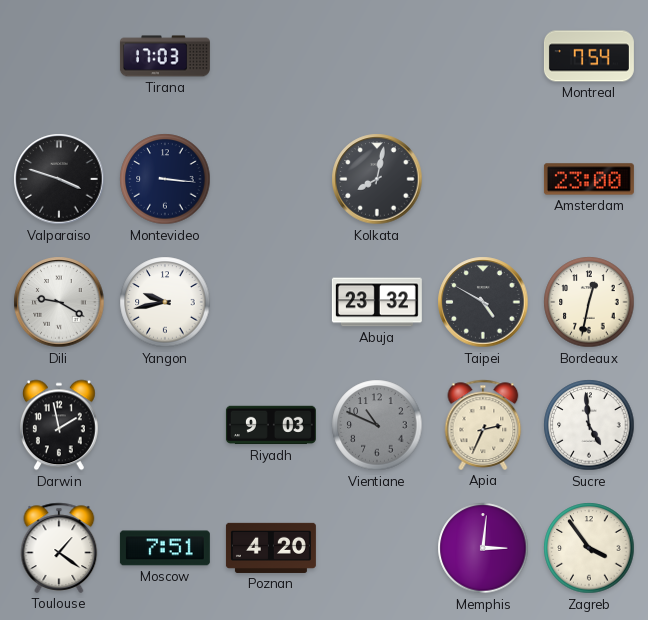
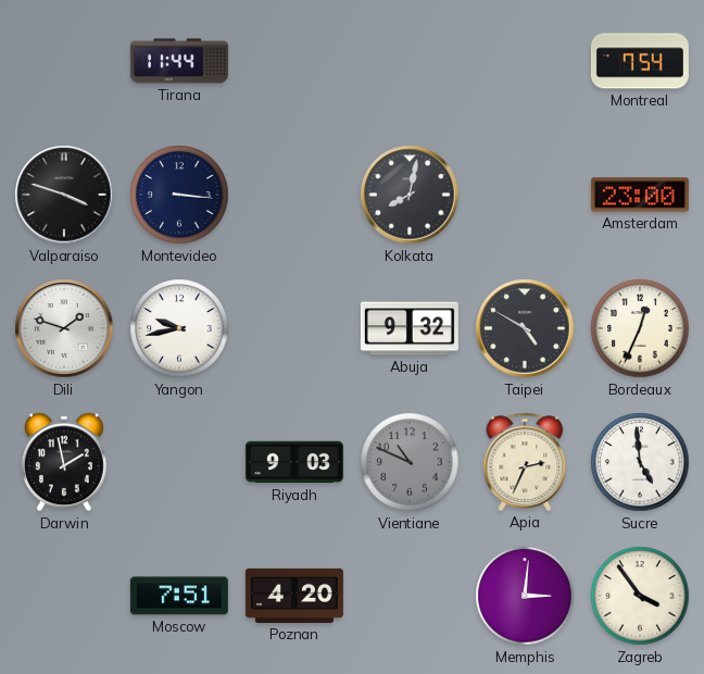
Tirana: 17:03 -> 11:44
Dili: 9:20 -> 1:48
Abuja: 23:32 -> 9:32
Bordeaux: 12:32 -> 12:34
Toulouse: 1:21 -> none
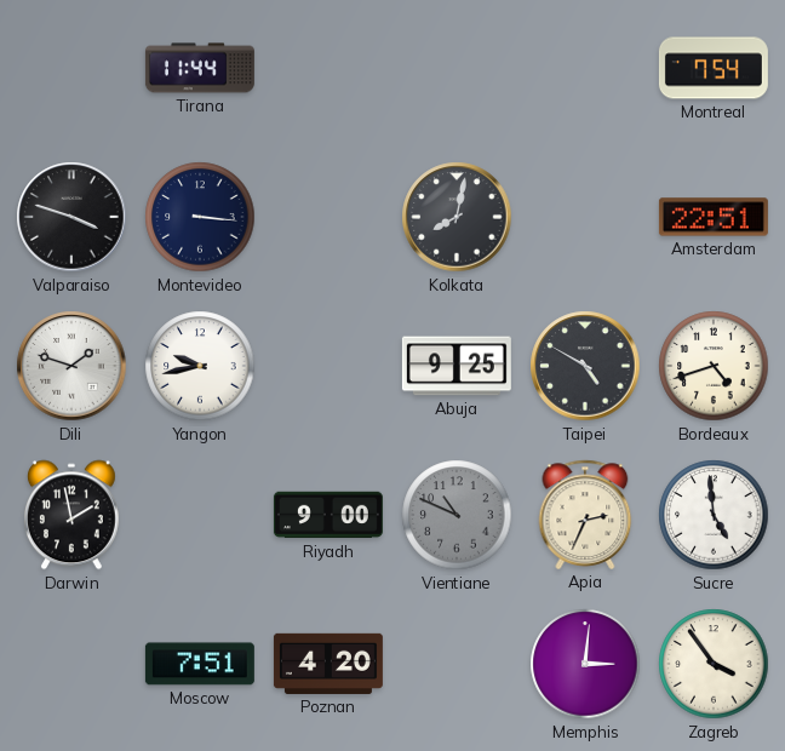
Amsterdam: 23:00 -> 22:51
Abuja: 9:32 -> 9:25
Bordeaux: 12:34 -> 4:42
Riyadh: 9:03 -> 9:00
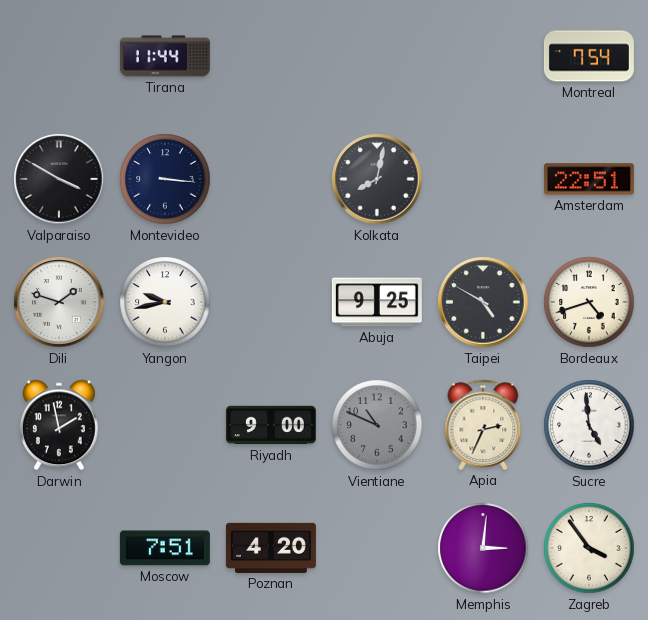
Valparaiso: 3:48 -> 3:50
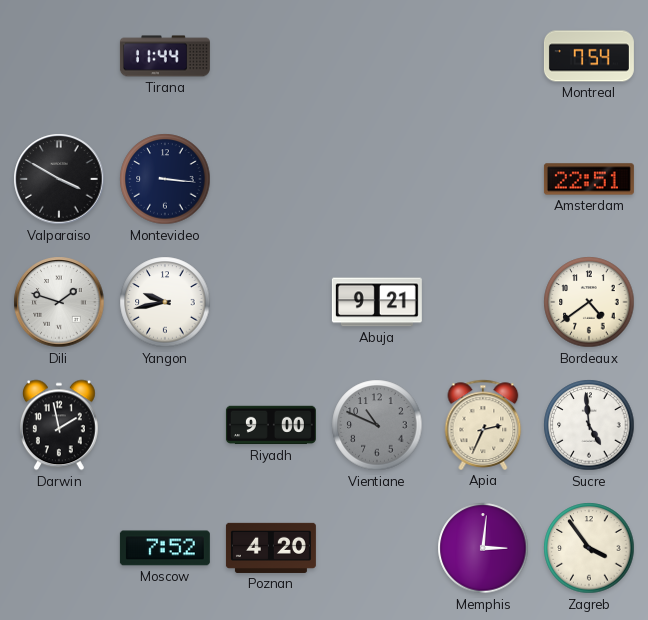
Kolkata: 8:02 -> none
Abuja: 9:25 -> 9:21
Taipei: 4:50 -> none
Bordeaux: 4:42 -> 4:39
Moscow: 7:51 -> 7:52
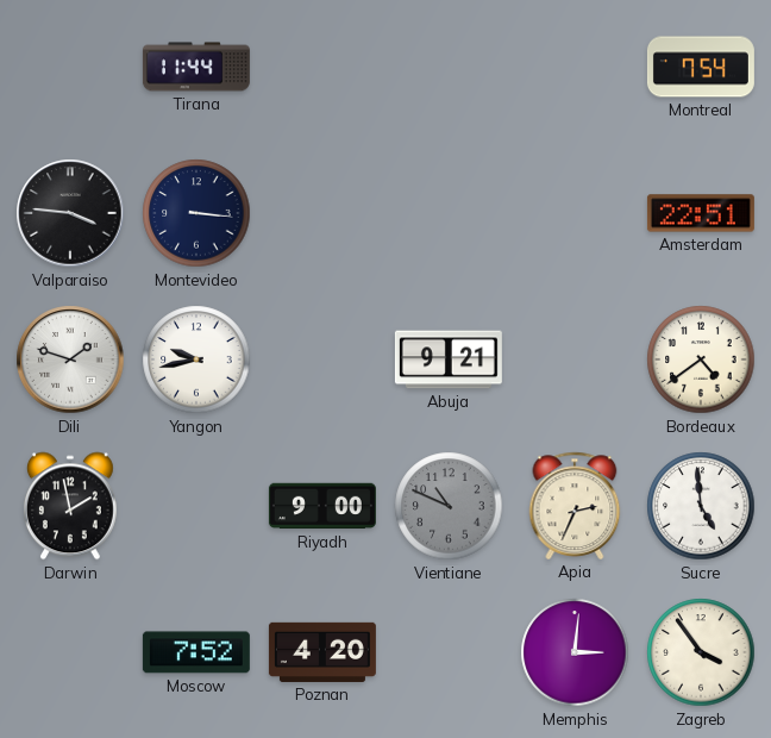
Valparaiso: 3:50 -> 3:46
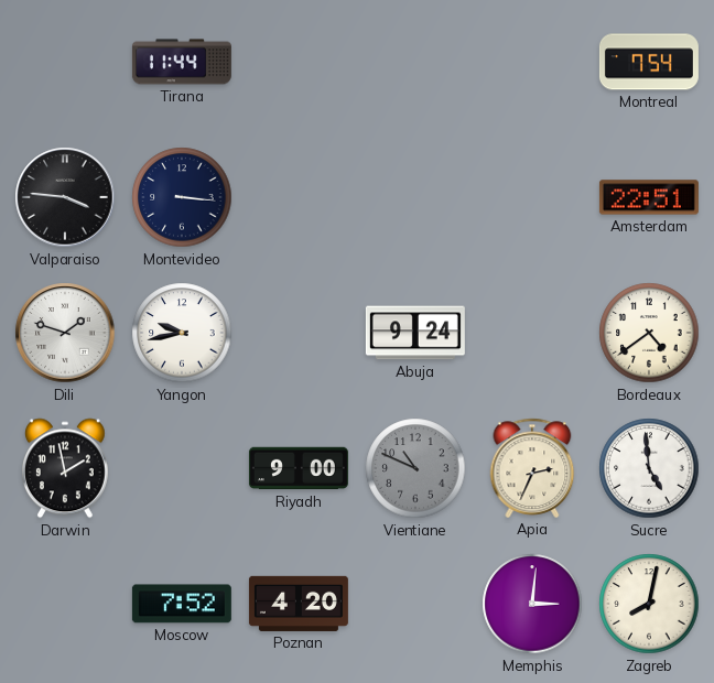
Abuja: 9:21 -> 9:24
Zagreb: 3:54 -> 8:02
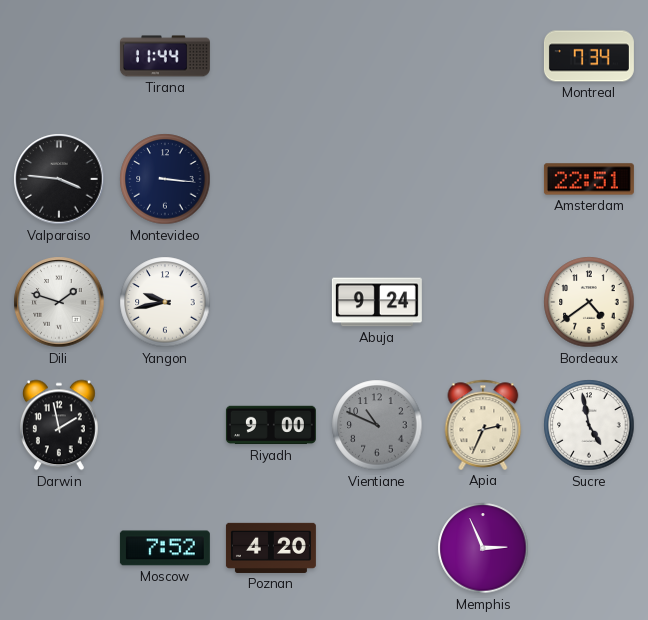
Montreal: 7:54 -> 7:34
Sucre: 4:59 -> 4:58
Memphis: 3:01 -> 2:56
Zagreb: 8:02 -> none
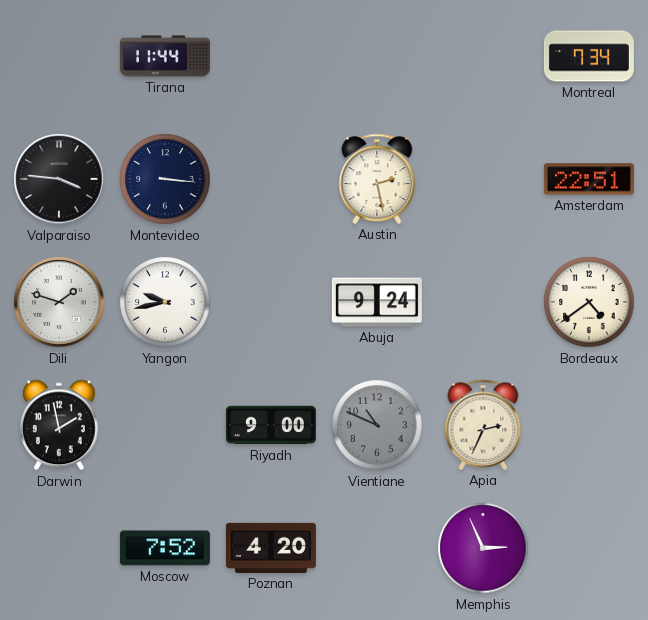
Austin: none -> 2:28
Sucre: 4:58 -> none
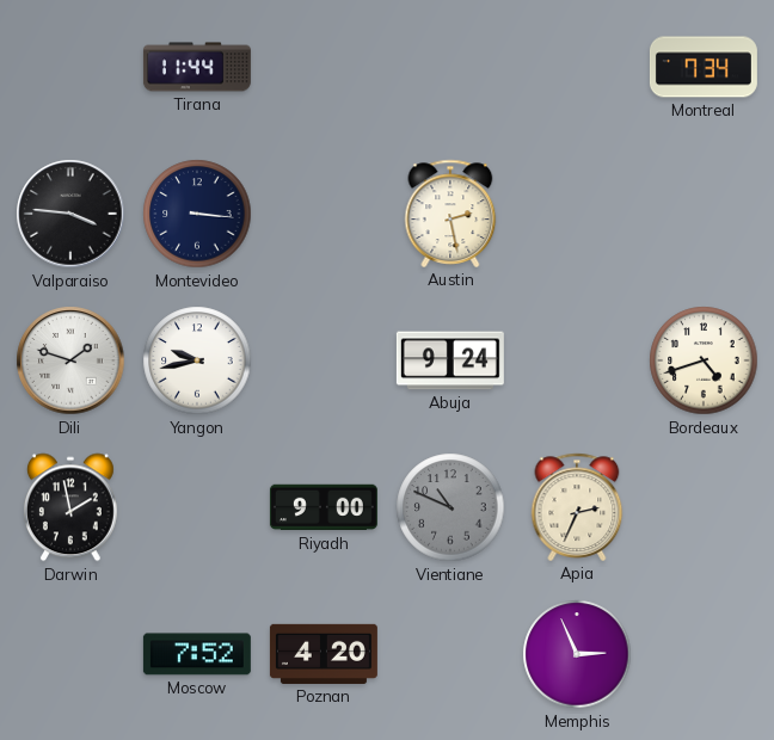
Amsterdam: 22:51 -> none
Bordeaux: 4:39 -> 4:42
